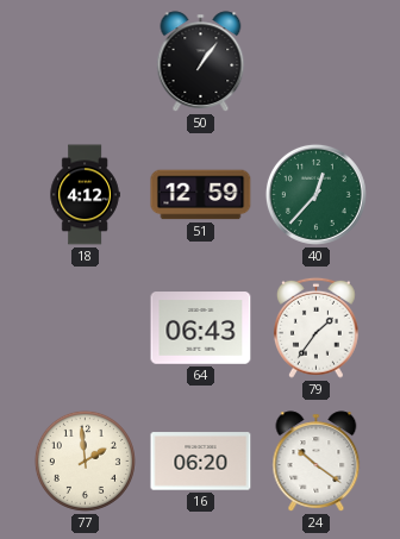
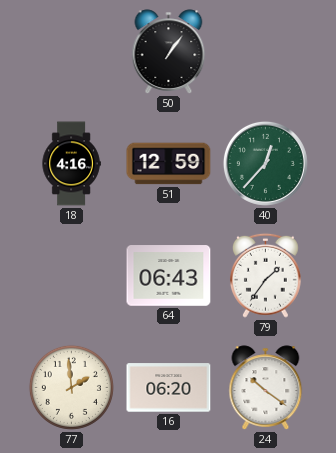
18: 4:12 -> 4:16
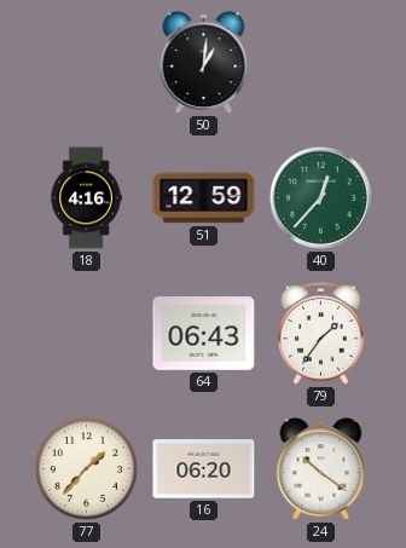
50: 1:06 -> 1:01
77: 1:59 -> 1:37
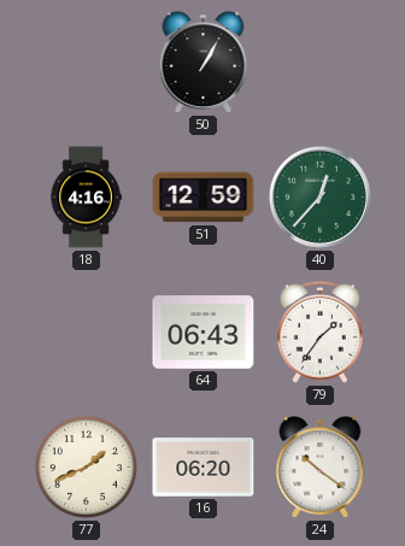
50: 1:01 -> 1:05
77: 1:37 -> 1:41
